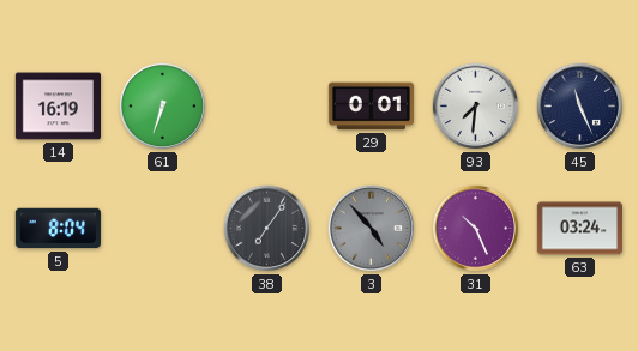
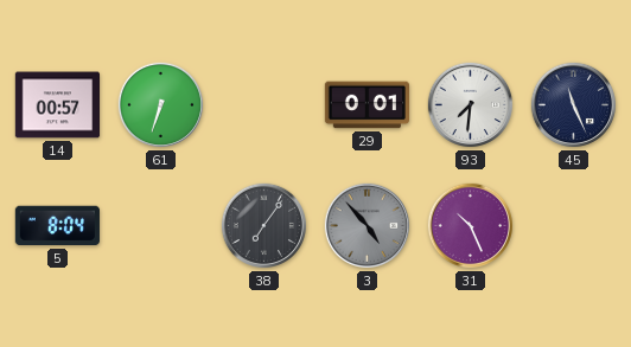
14: 16:19 -> 00:57
63: 03:24 -> none
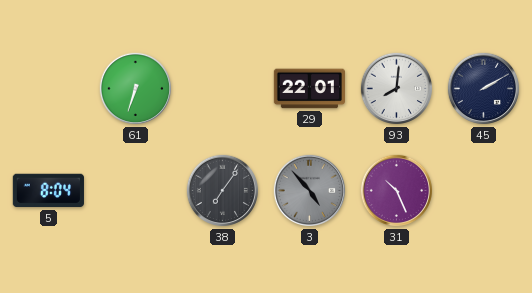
14: 00:57 -> none
29: 0:01 -> 22:01
93: 7:31 -> 8:01
45: 11:26 -> 2:10
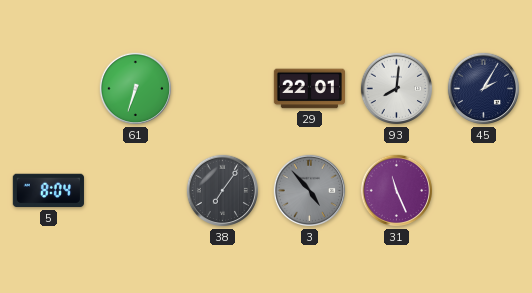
45: 2:10 -> 2:05
31: 10:26 -> 11:26
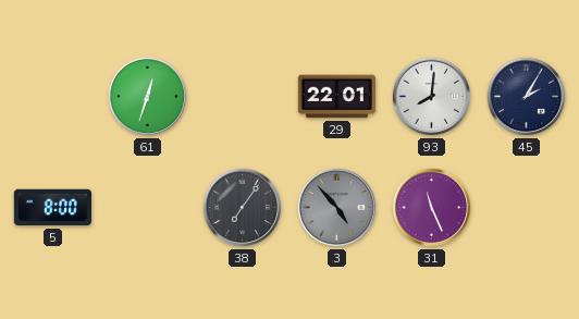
61: 6:33 -> 12:33
5: 8:04 -> 8:00
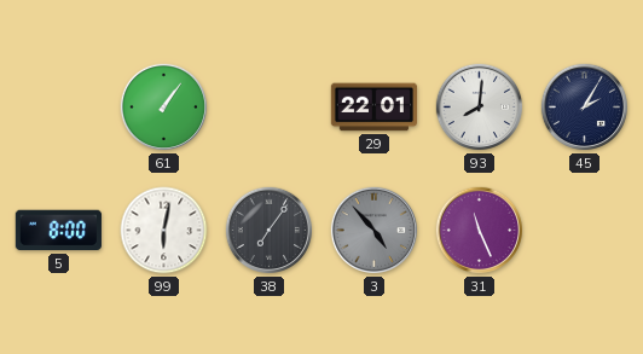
61: 12:33 -> 1:06
99: none -> 6:02
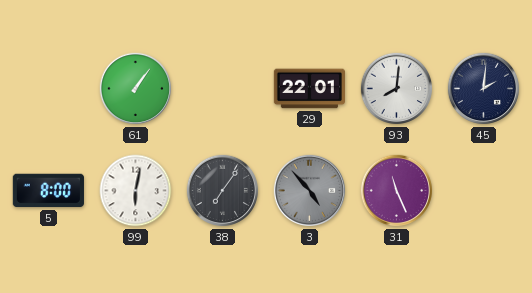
45: 2:05 -> 2:01
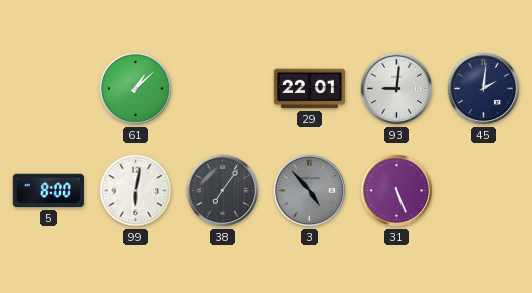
61: 1:06 -> 1:08
93: 8:01 -> 9:01
31: 11:26 -> 5:26
